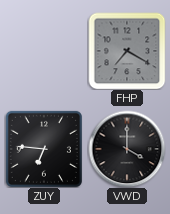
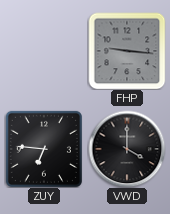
FHP: 7:20 -> 9:16
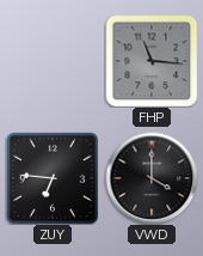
FHP: 9:16 -> 11:16
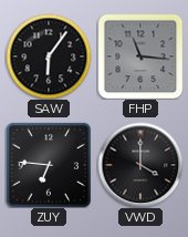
SAW: none -> 6:06
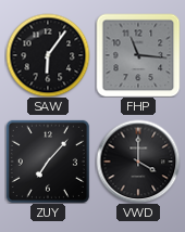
ZUY: 6:46 -> 7:07
